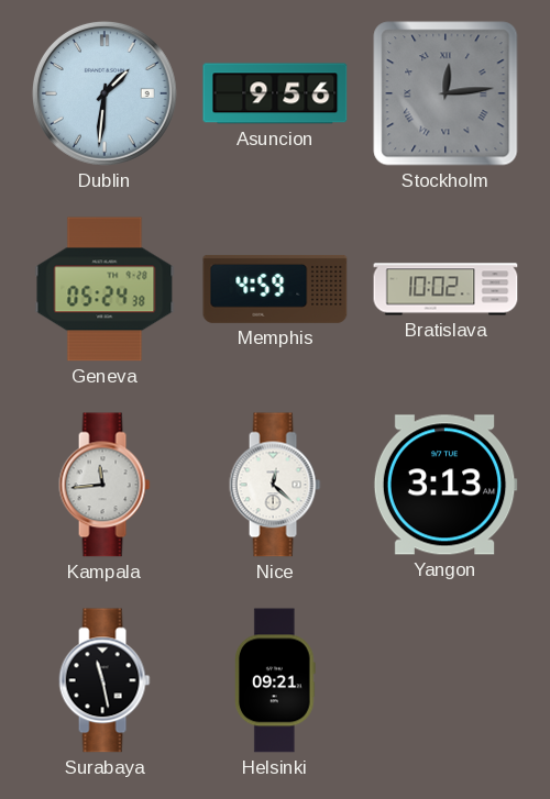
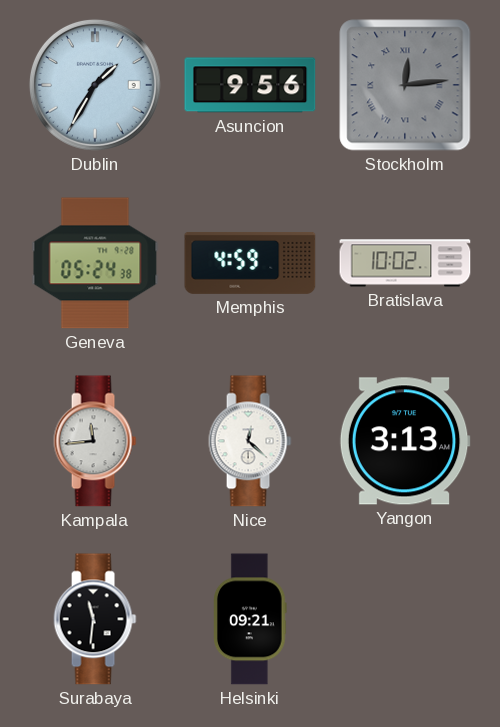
Dublin: 1:31 -> 1:35
Surabaya: 11:28 -> 11:31
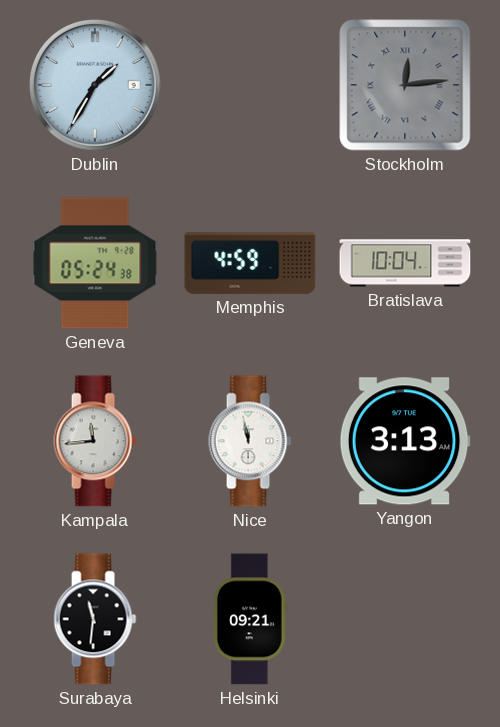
Asuncion: 9:56 -> none
Bratislava: 10:02 -> 10:04
Nice: 12:22 -> 11:58
